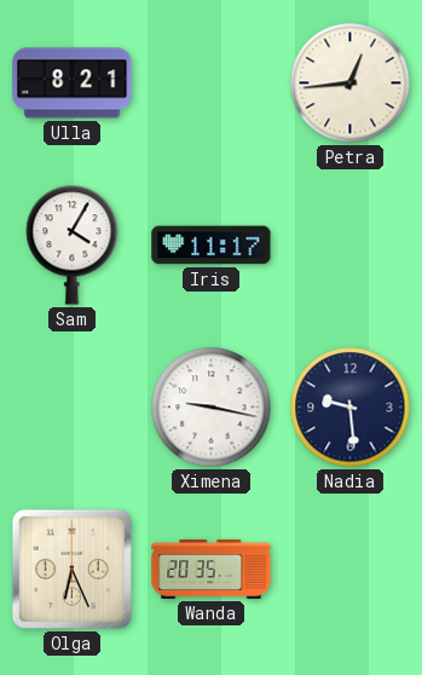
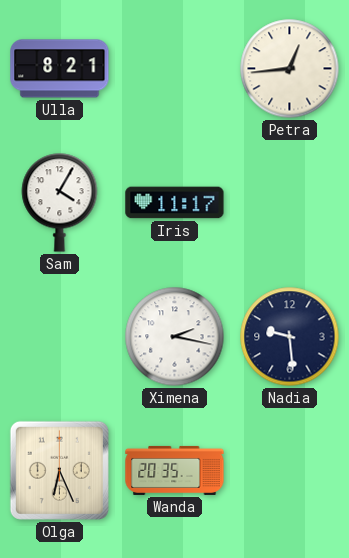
Ximena: 9:17 -> 2:17
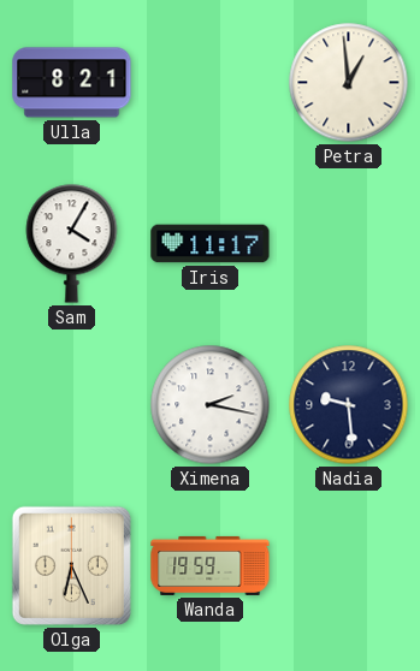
Petra: 12:44 -> 12:59
Wanda: 20:35 -> 19:59
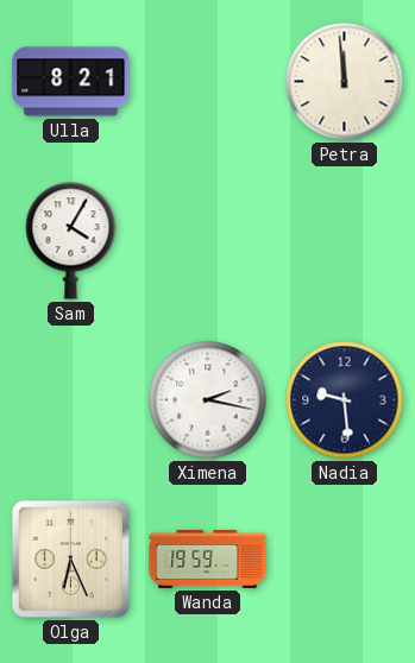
Petra: 12:59 -> 11:59
Iris: 11:17 -> none
